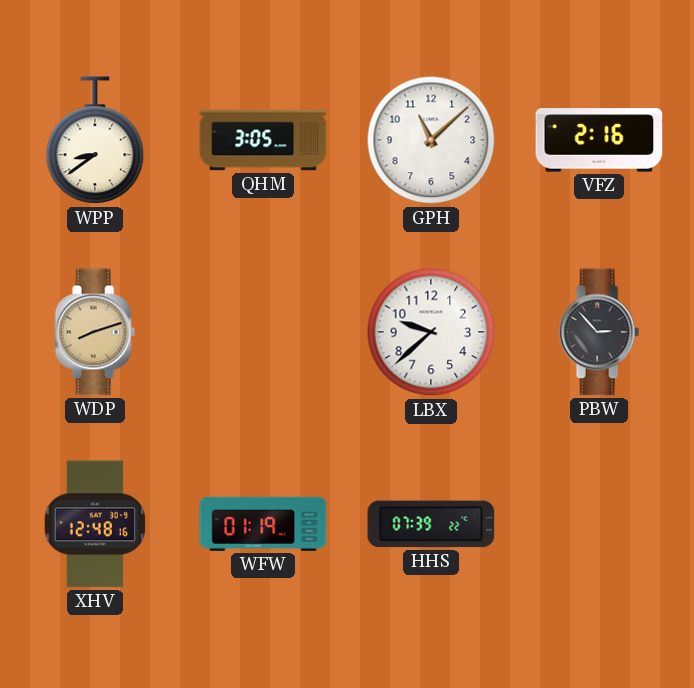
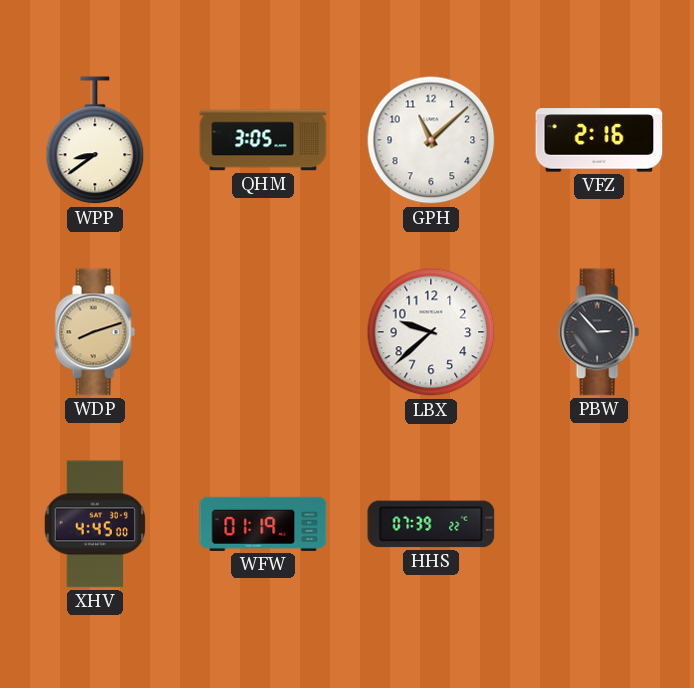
XHV: 12:48 -> 4:45
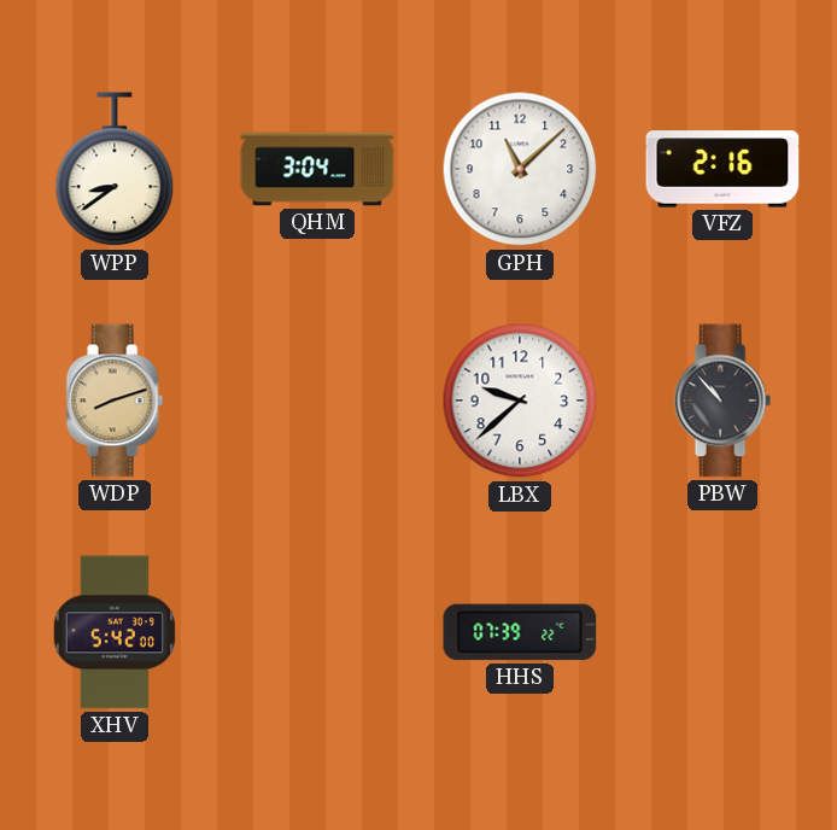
QHM: 3:05 -> 3:04
PBW: 2:53 -> 10:53
XHV: 4:45 -> 5:42
WFW: 01:19 -> none
